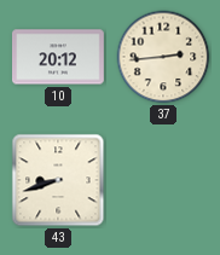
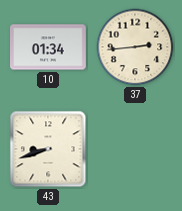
10: 20:12 -> 01:34
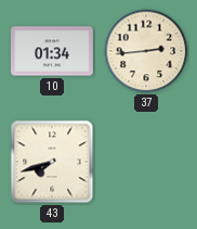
43: 8:42 -> 7:42
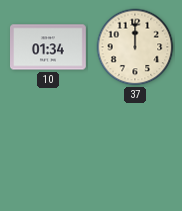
37: 2:44 -> 12:00
43: 7:42 -> none
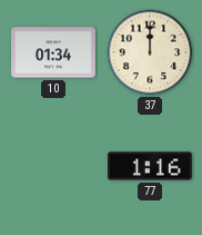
77: none -> 1:16
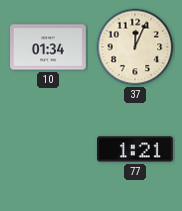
37: 12:00 -> 12:04
77: 1:16 -> 1:21
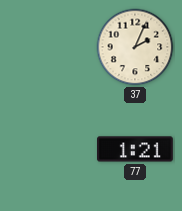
10: 01:34 -> none
37: 12:04 -> 2:04
